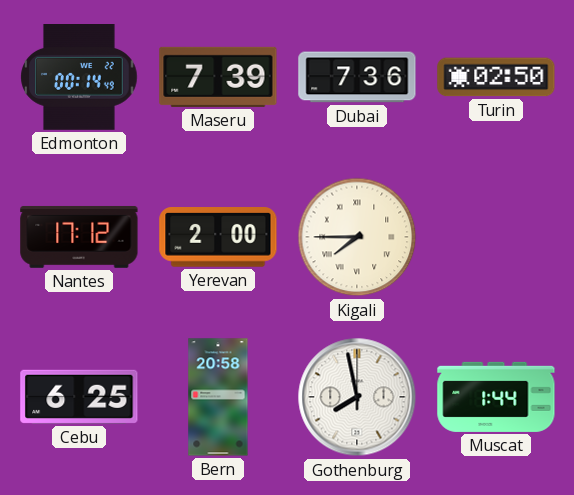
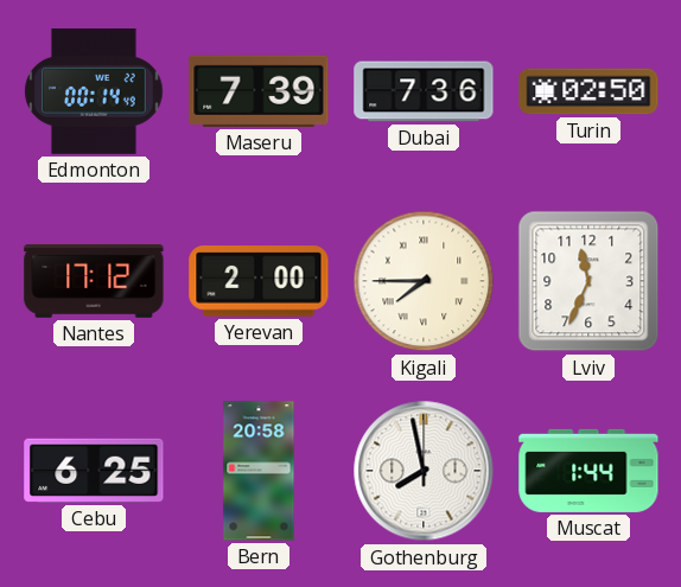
Lviv: none -> 11:34
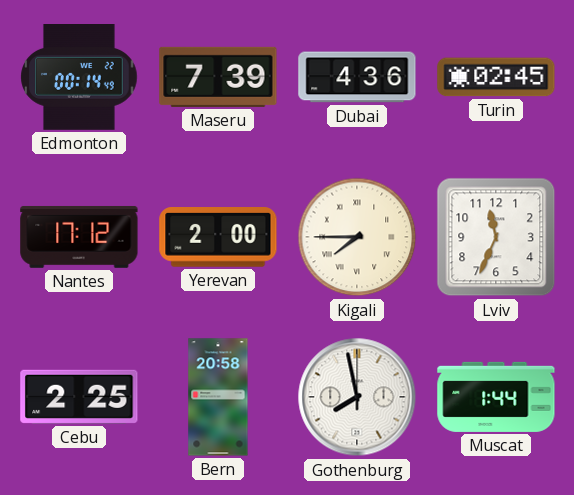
Dubai: 7:36 -> 4:36
Turin: 02:50 -> 02:45
Cebu: 6:25 -> 2:25
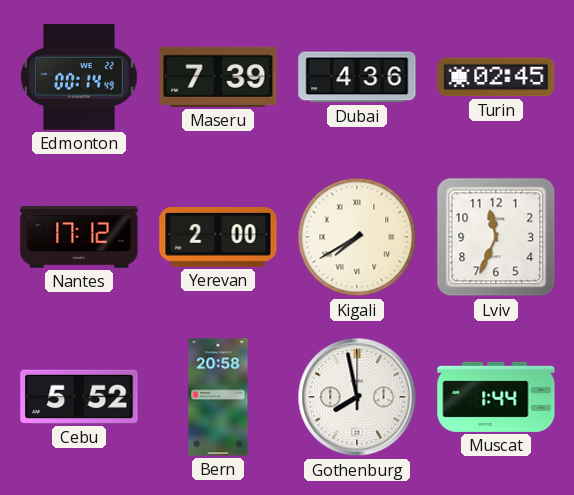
Kigali: 7:45 -> 7:40
Cebu: 2:25 -> 5:52
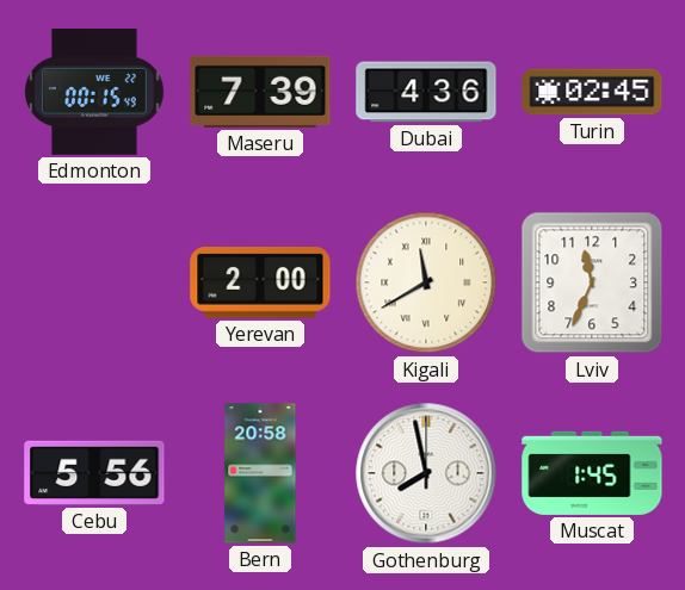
Edmonton: 00:14 -> 00:15
Nantes: 17:12 -> none
Kigali: 7:40 -> 11:40
Cebu: 5:52 -> 5:56
Muscat: 1:44 -> 1:45
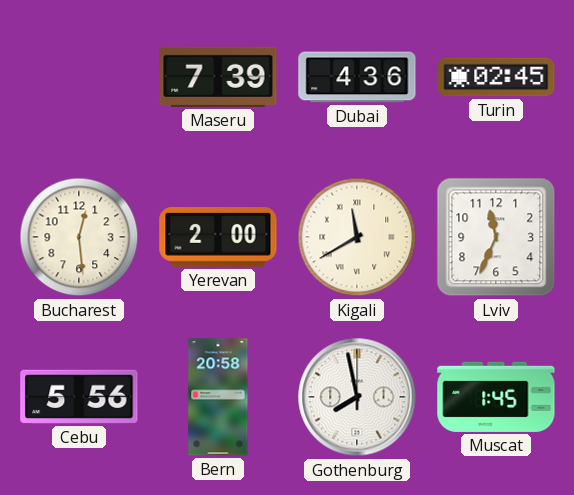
Edmonton: 00:15 -> none
Bucharest: none -> 12:29
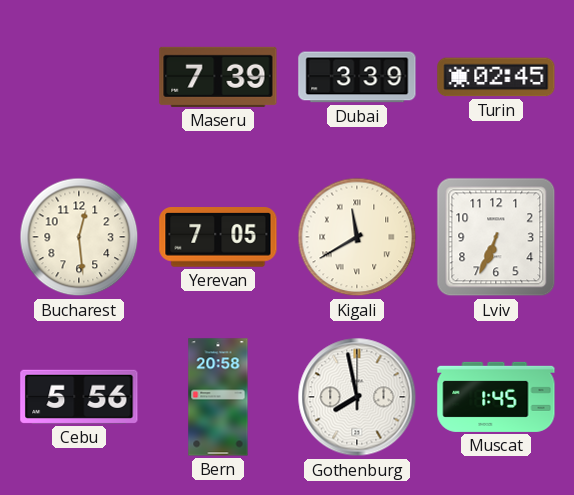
Dubai: 4:36 -> 3:39
Yerevan: 2:00 -> 7:05
Lviv: 11:34 -> 6:34
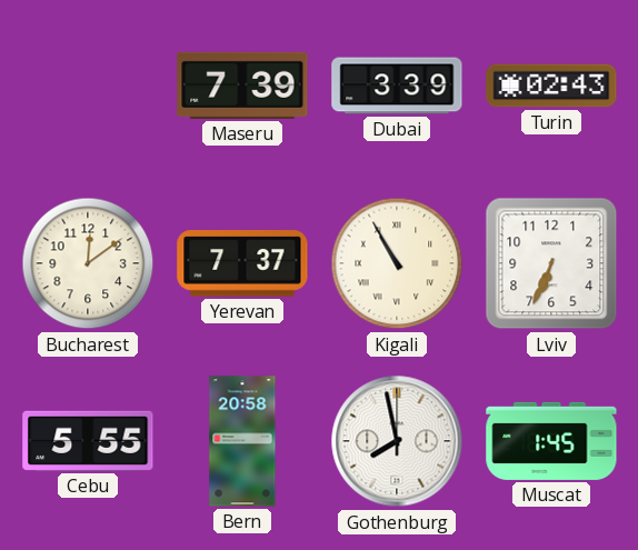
Turin: 02:45 -> 02:43
Bucharest: 12:29 -> 12:09
Yerevan: 7:05 -> 7:37
Kigali: 11:40 -> 10:55
Cebu: 5:56 -> 5:55
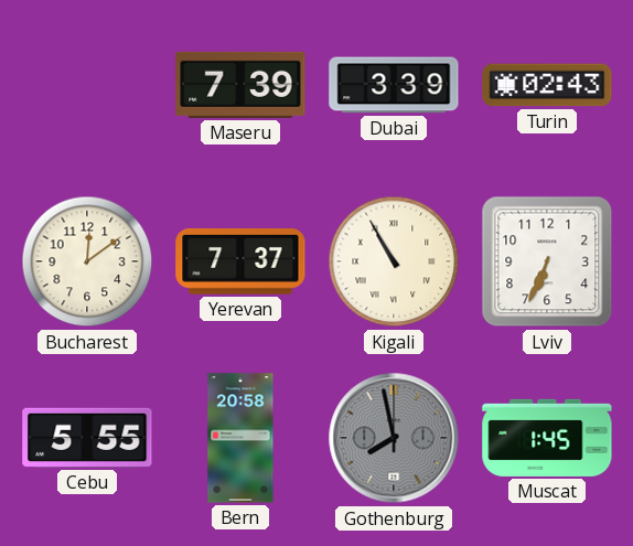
Gothenburg dial: white -> grey
